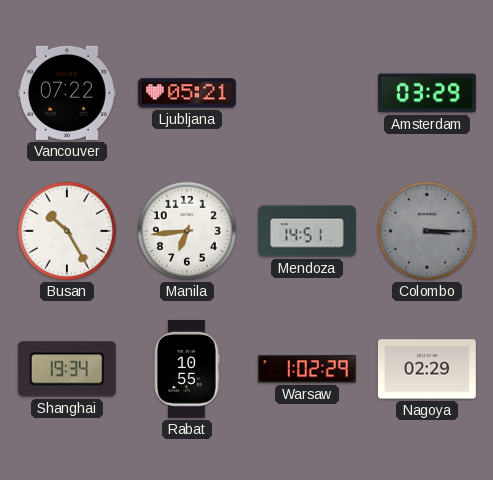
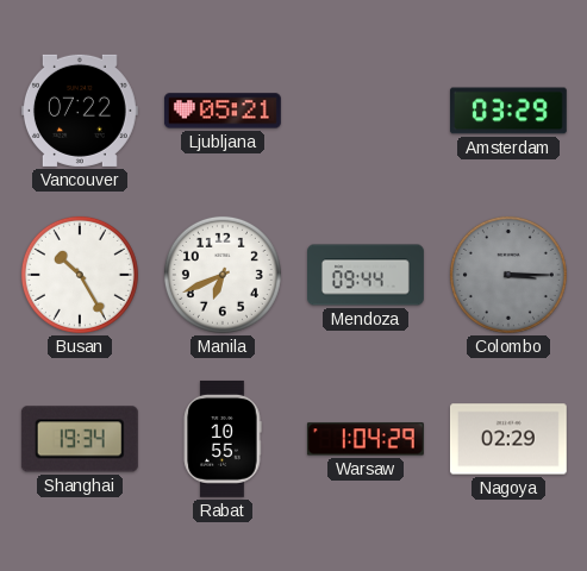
Manila: 6:44 -> 6:41
Mendoza: 14:51 -> 09:44
Warsaw: 1:02 -> 1:04
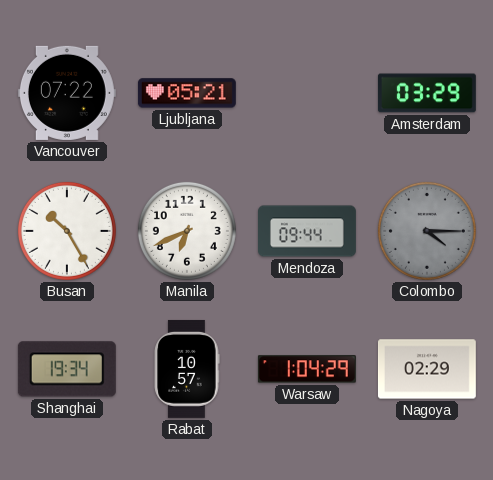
Colombo: 3:15 -> 4:15
Rabat: 10:55 -> 10:57
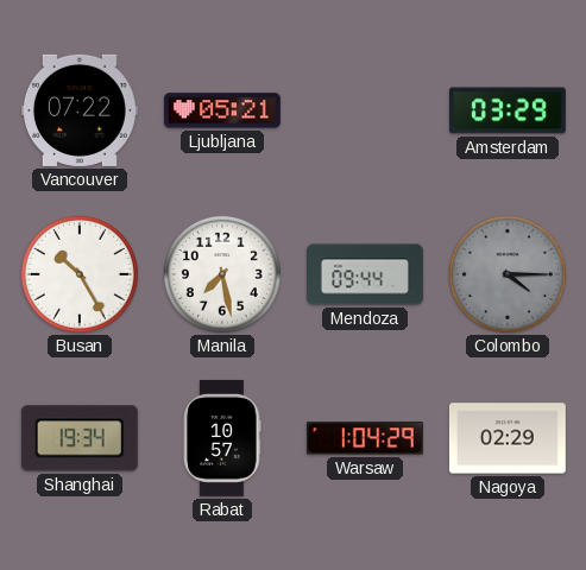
Manila: 6:41 -> 7:28
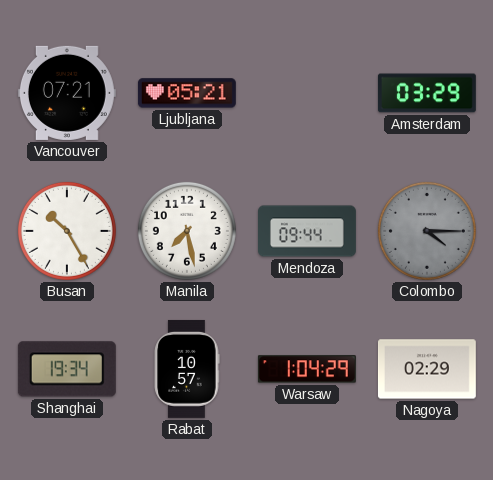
Vancouver: 07:22 -> 07:21
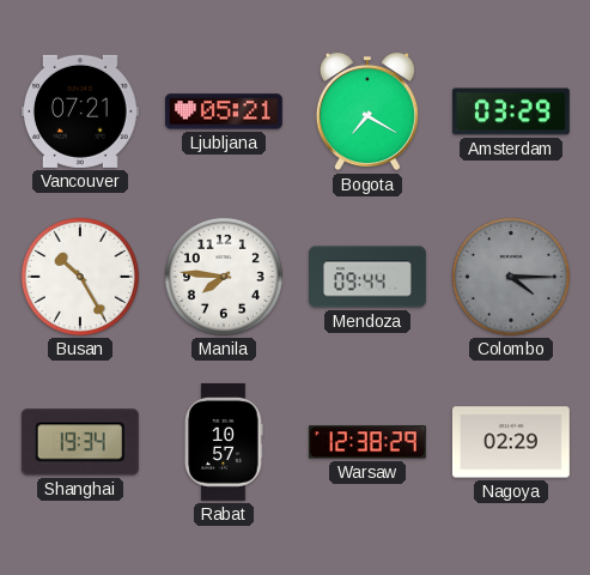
Bogota: none -> 7:20
Manila: 7:28 -> 7:46
Warsaw: 1:04 -> 12:38
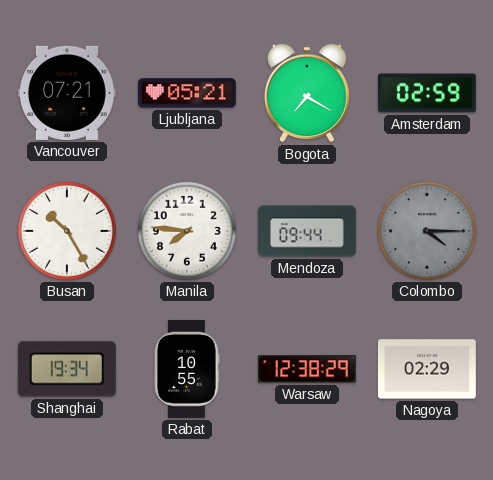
Amsterdam: 03:29 -> 02:59
Rabat: 10:57 -> 10:55
